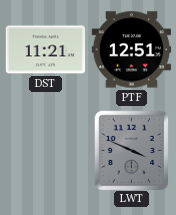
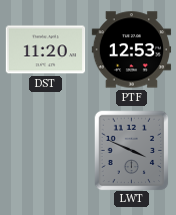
DST: 11:21 -> 11:20
PTF: 12:51 -> 12:53
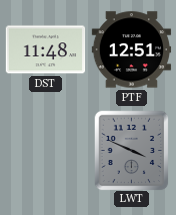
DST: 11:20 -> 11:48
PTF: 12:53 -> 12:51
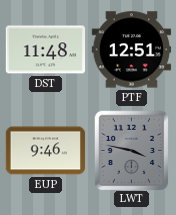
EUP: none -> 9:46
LWT: 3:49 -> 3:47
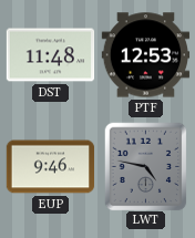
PTF: 12:51 -> 12:53
LWT: 3:47 -> 4:47
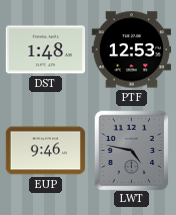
DST: 11:48 -> 1:48
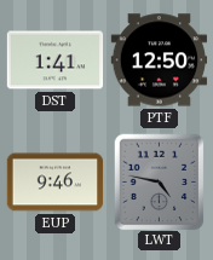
DST: 1:48 -> 1:41
PTF: 12:53 -> 12:50
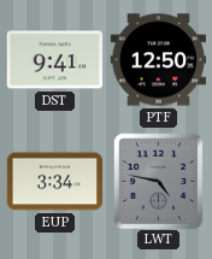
DST: 1:41 -> 9:41
EUP: 9:46 -> 3:34
